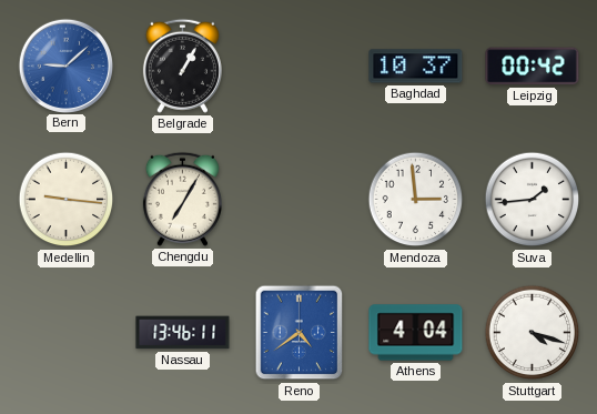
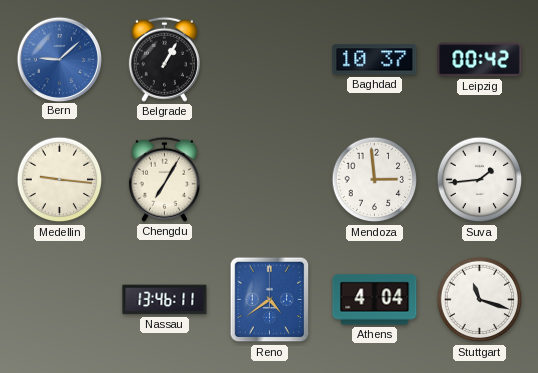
Stuttgart: 4:18 -> 11:18
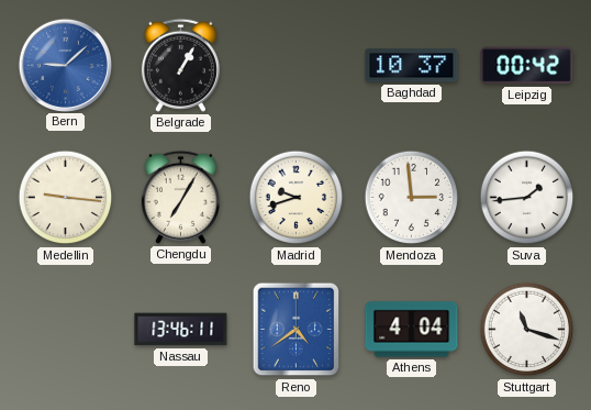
Madrid: none -> 9:42
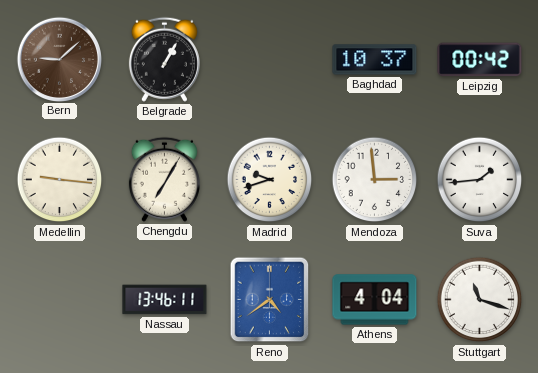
Bern dial: blue -> brown
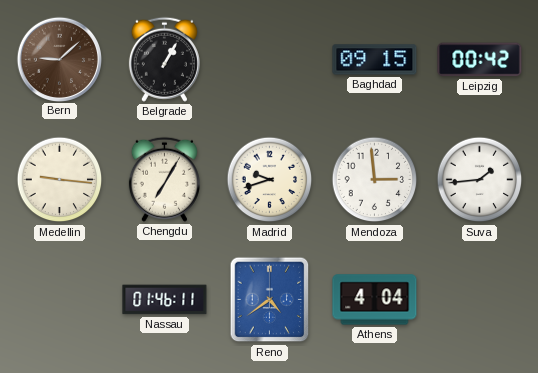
Baghdad: 10:37 -> 09:15
Nassau: 13:46 -> 01:46
Stuttgart: 11:18 -> none
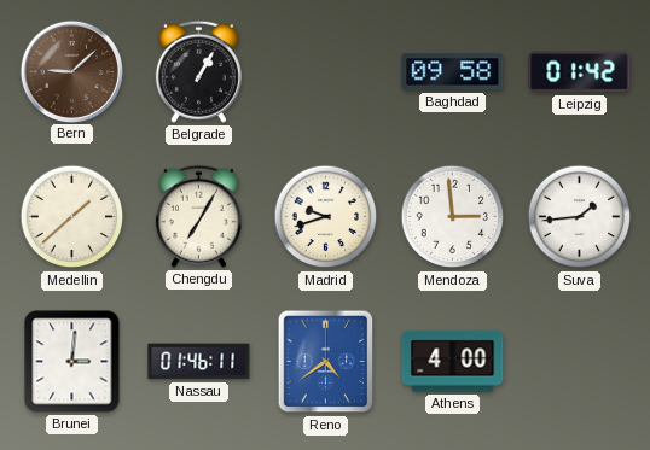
Baghdad: 09:15 -> 09:58
Leipzig: 00:42 -> 01:42
Medellin: 9:16 -> 1:38
Brunei: none -> 3:01
Athens: 4:04 -> 4:00
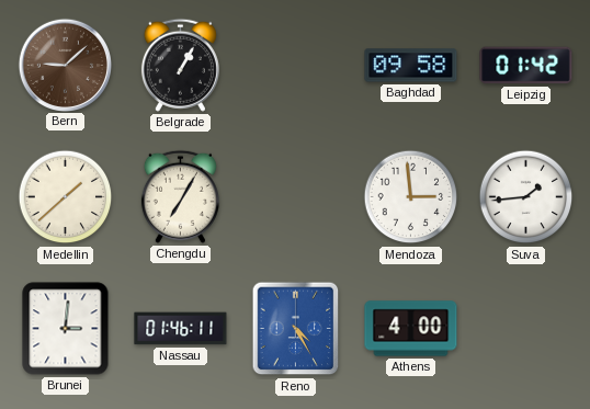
Madrid: 9:42 -> none
Reno: 4:39 -> 4:25
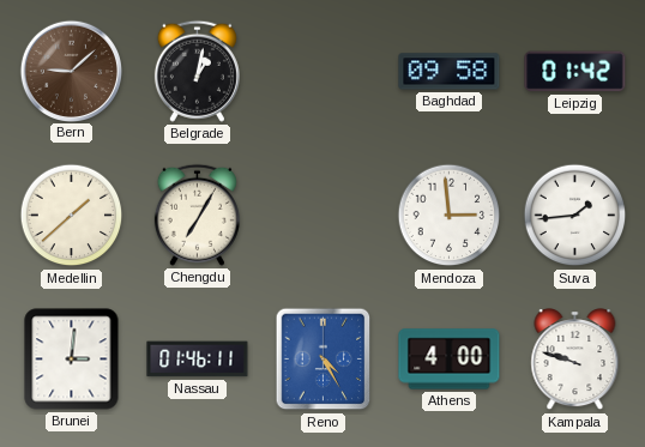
Belgrade: 1:05 -> 1:02
Kampala: none -> 9:48
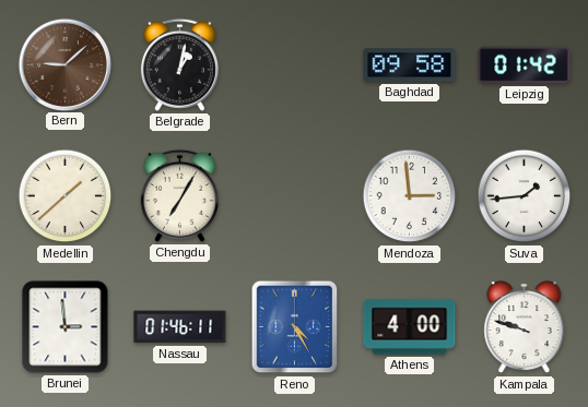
Brunei: 3:01 -> 2:59
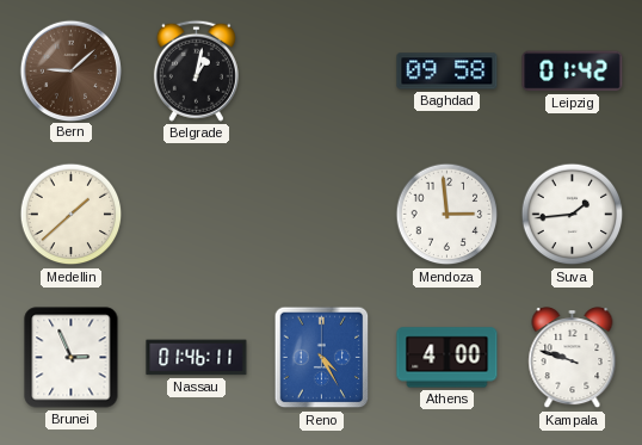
Chengdu: 7:05 -> none
Brunei: 2:59 -> 2:56
